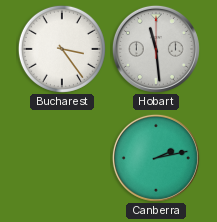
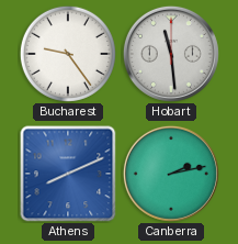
Bucharest: 3:24 -> 9:24
Athens: none -> 8:11
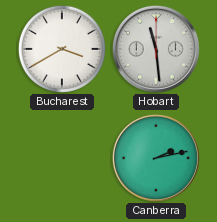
Bucharest: 9:24 -> 3:40
Athens: 8:11 -> none
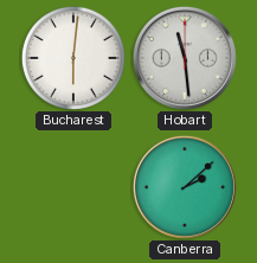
Bucharest: 3:40 -> 6:01
Canberra: 2:13 -> 2:08
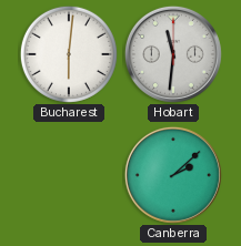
Hobart: 11:29 -> 11:31
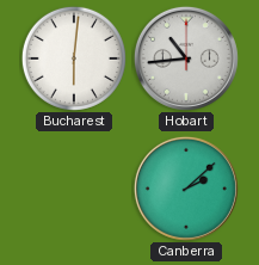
Hobart: 11:31 -> 10:44
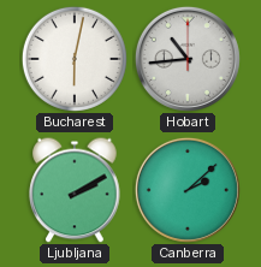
Bucharest: 6:01 -> 6:02
Ljubljana: none -> 2:10
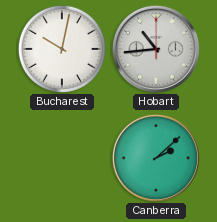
Bucharest: 6:02 -> 10:02
Ljubljana: 2:10 -> none
